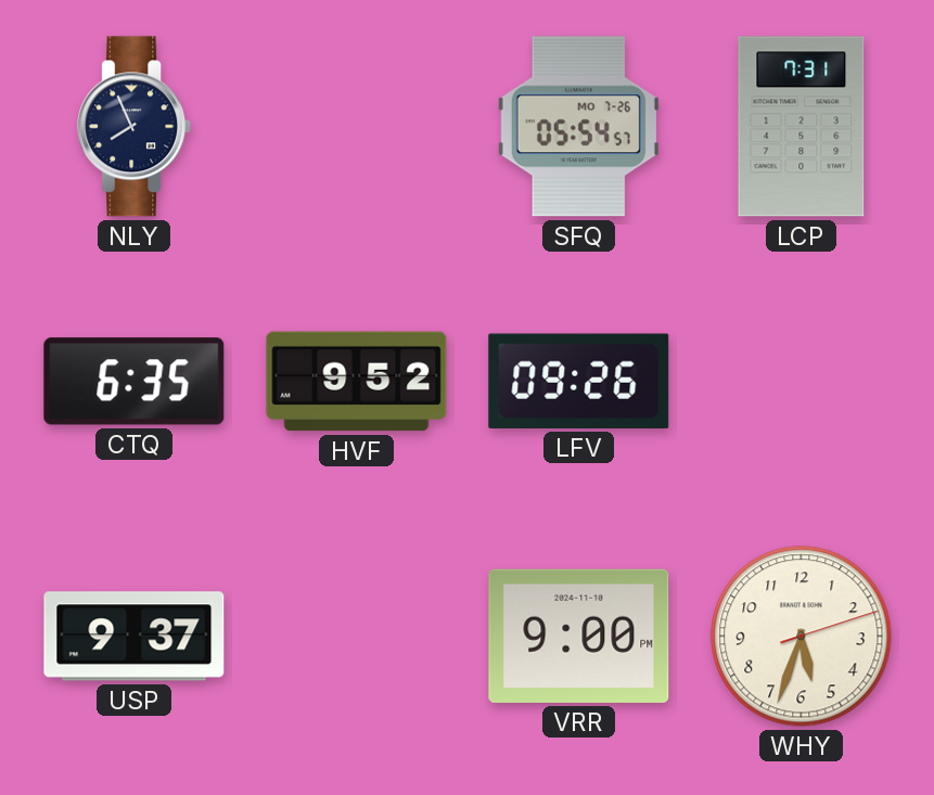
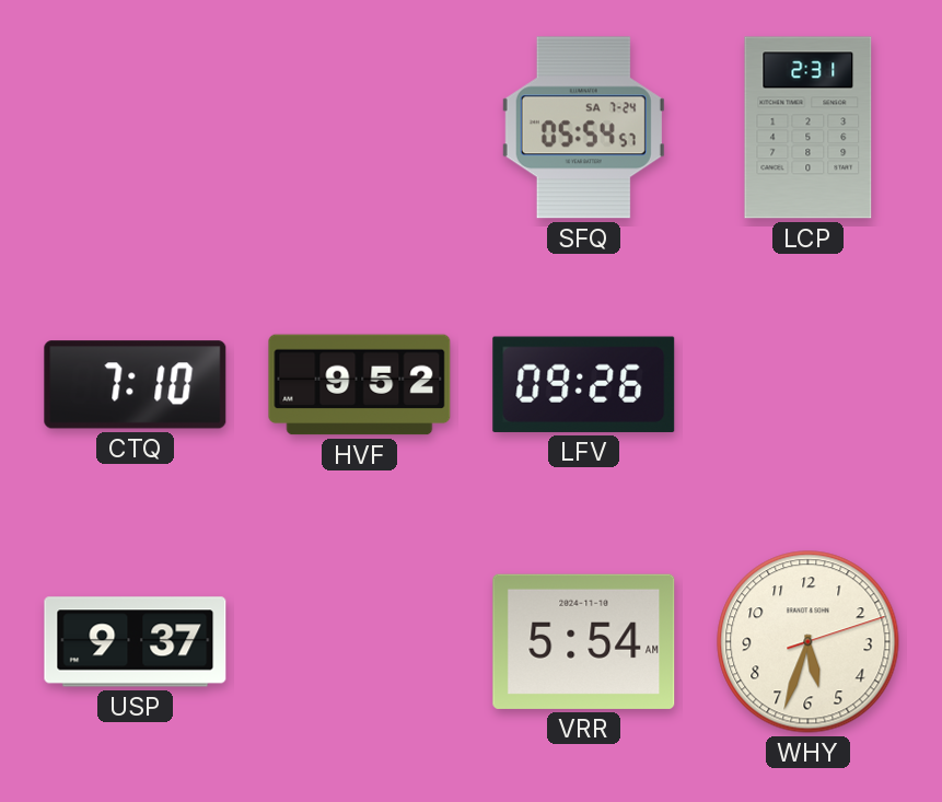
NLY: 7:56 -> none
SFQ date: MO 7-26 -> SA 7-24
LCP: 7:31 -> 2:31
CTQ: 6:35 -> 7:10
VRR: 9:00 -> 5:54
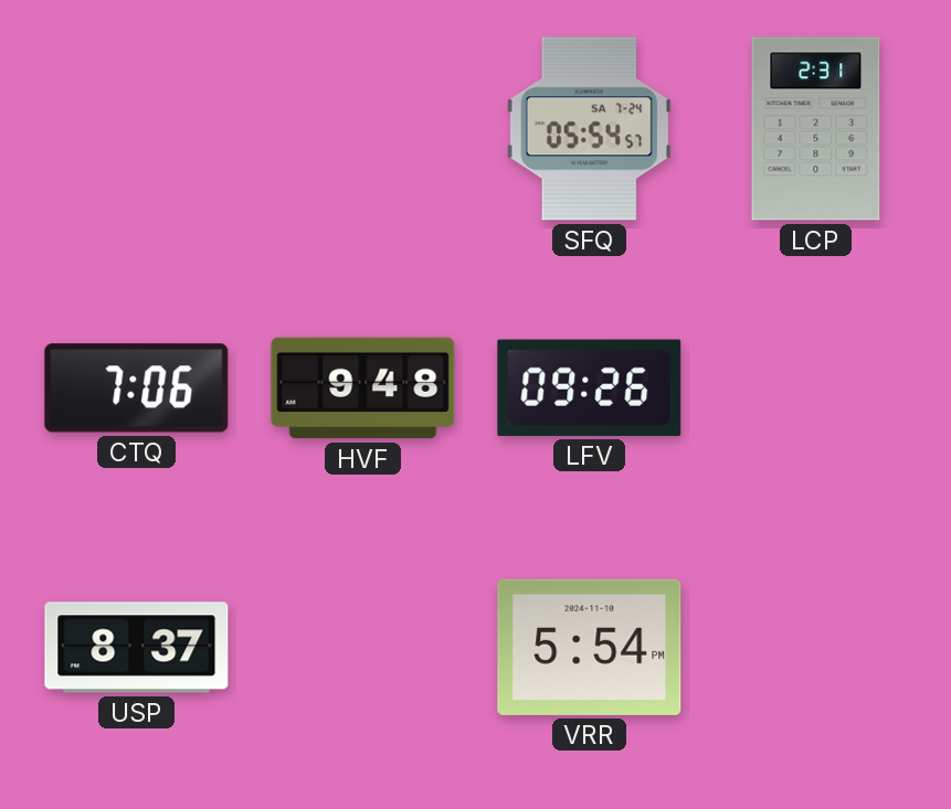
CTQ: 7:10 -> 7:06
HVF: 9:52 -> 9:48
USP: 9:37 -> 8:37
VRR: 5:54 AM -> 5:54 PM
WHY: 5:33 -> none
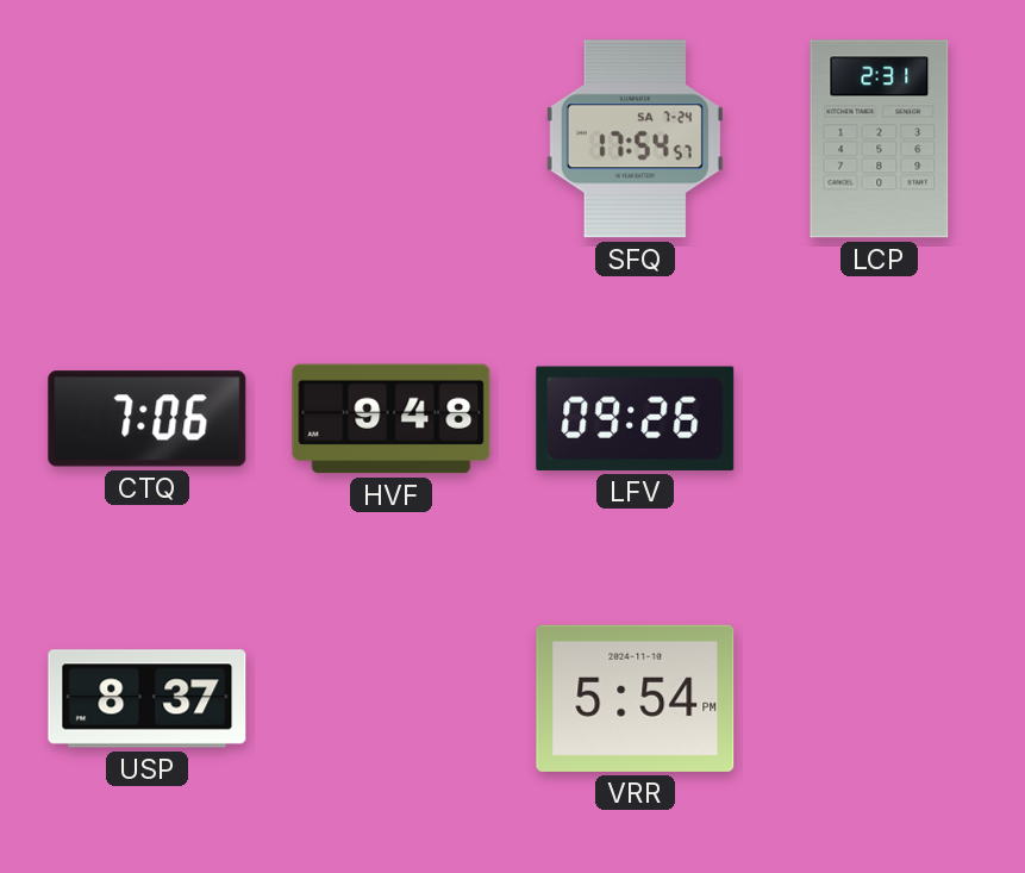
SFQ: 05:54 -> 17:54
